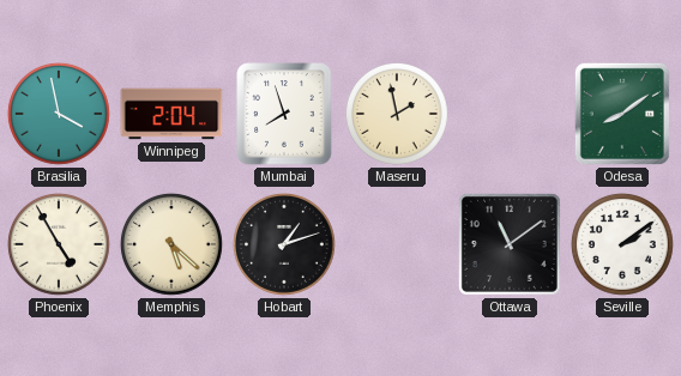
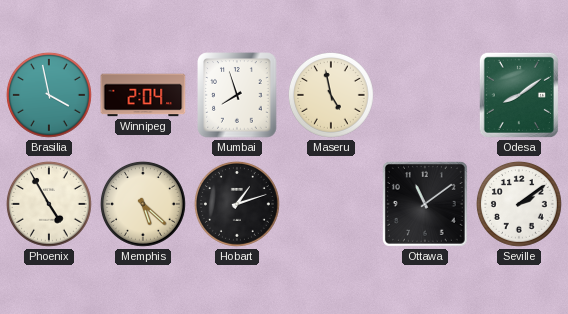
Maseru: 1:58 -> 4:58
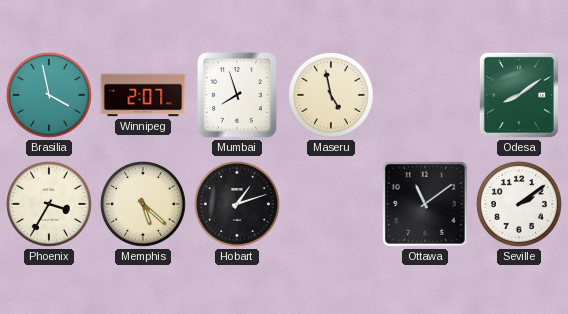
Winnipeg: 2:04 -> 2:07
Phoenix: 4:55 -> 3:35
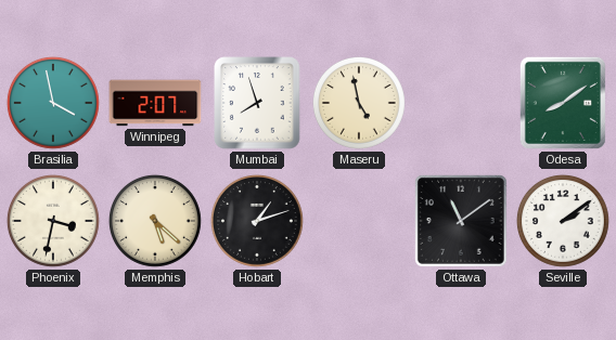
Phoenix: 3:35 -> 3:32
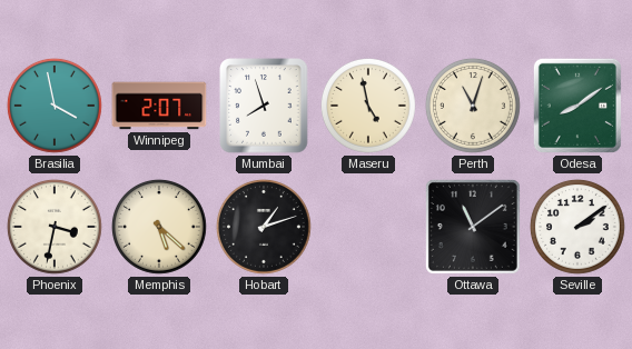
Perth: none -> 11:03
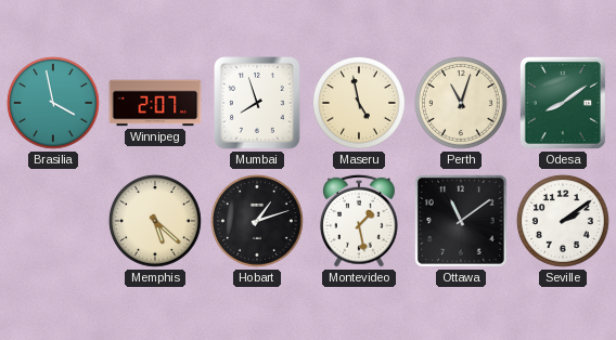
Phoenix: 3:32 -> none
Montevideo: none -> 1:28
